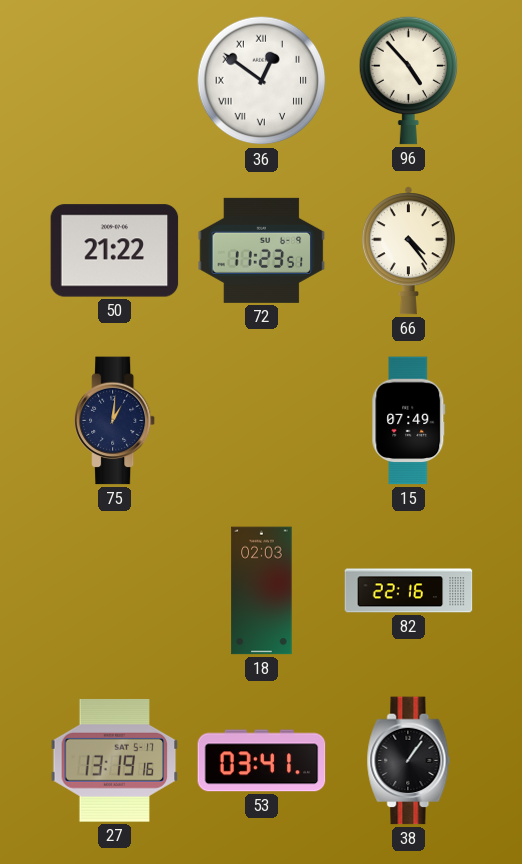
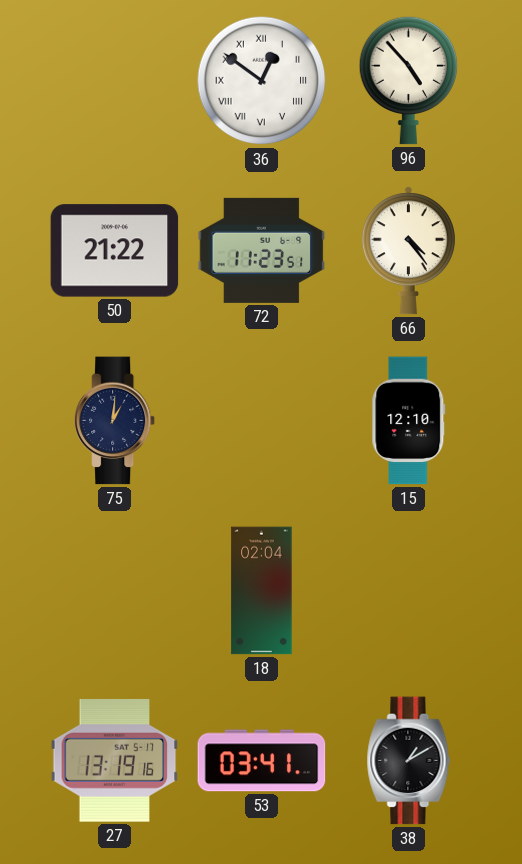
15: 07:49 -> 12:10
18: 02:03 -> 02:04
82: 22:16 -> none
38: 1:06 -> 1:10
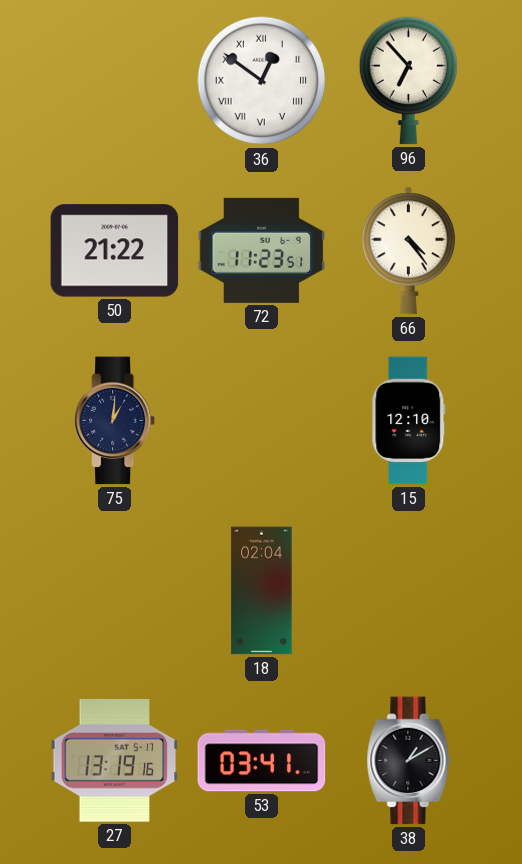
96: 4:53 -> 6:53
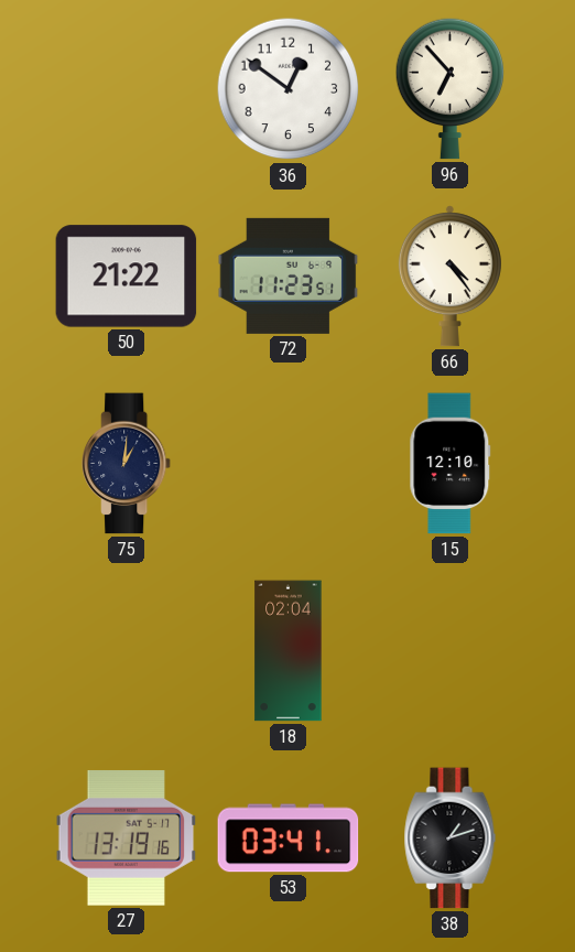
36 numerals: Roman -> Arabic
38: 1:10 -> 1:12
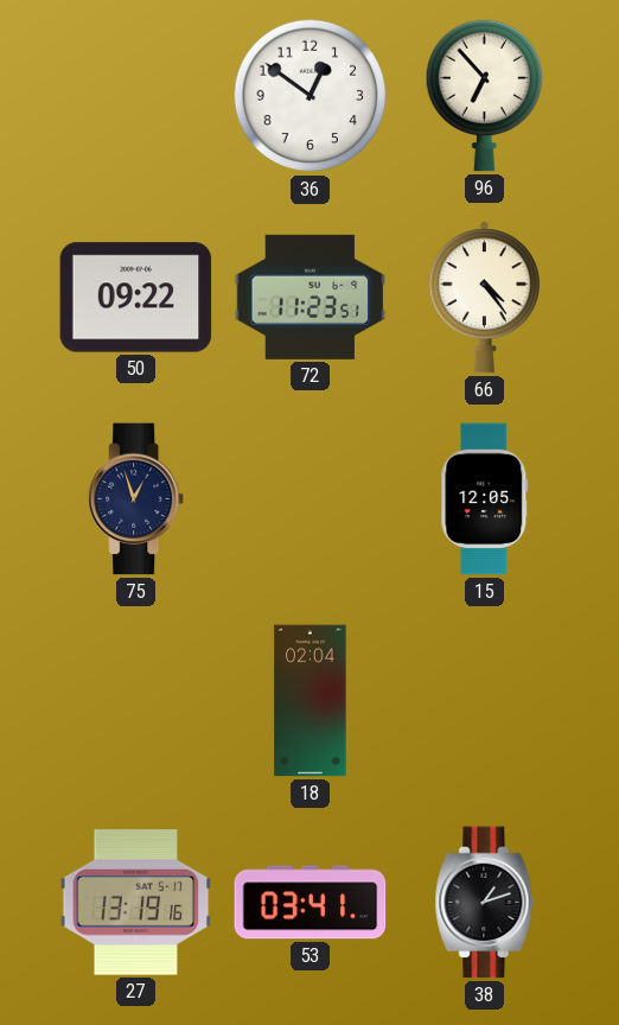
50: 21:22 -> 09:22
75: 1:01 -> 12:57
15: 12:10 -> 12:05
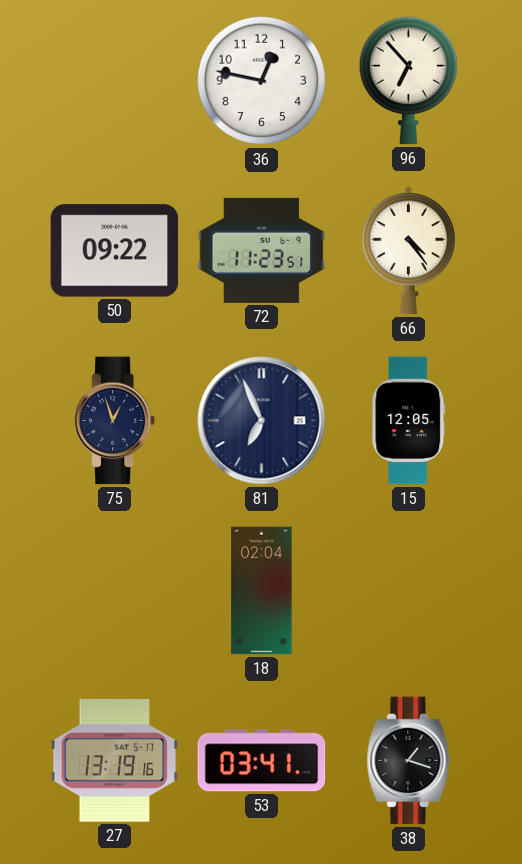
36: 12:51 -> 12:47
81: none -> 6:56
38: 1:12 -> 1:18
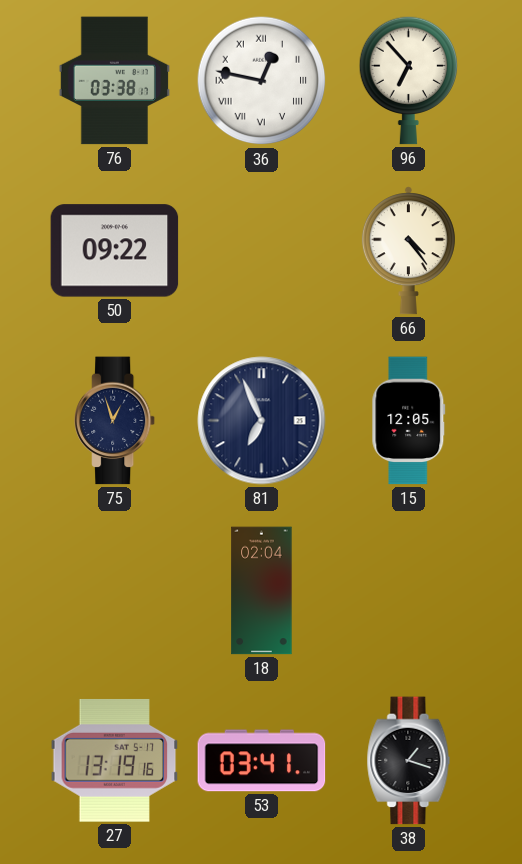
76: none -> 03:38
36 numerals: Arabic -> Roman
72: 11:23 -> none
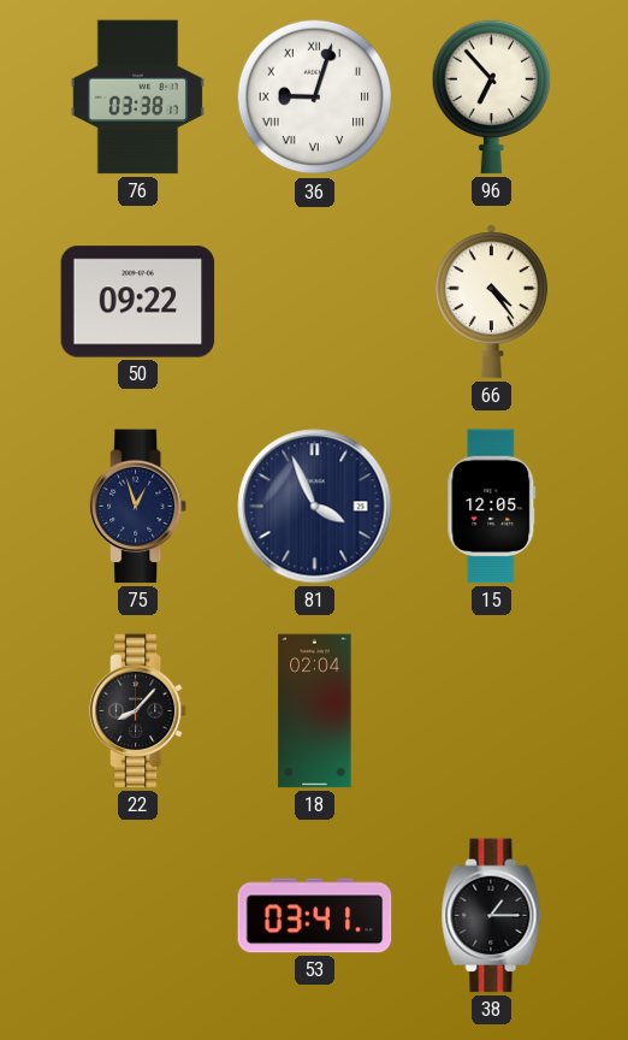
36: 12:47 -> 9:03
81: 6:56 -> 3:56
22: none -> 8:07
27: 13:19 -> none
38: 1:18 -> 1:15
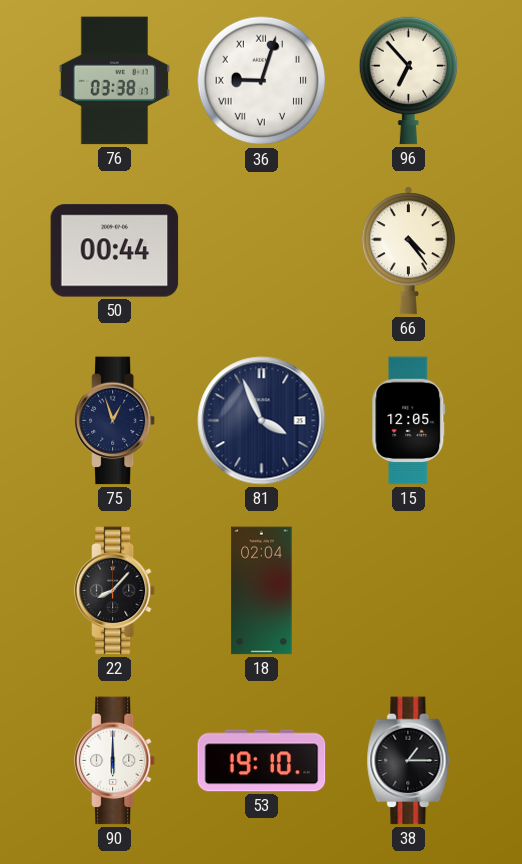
50: 09:22 -> 00:44
90: none -> 6:00
53: 03:41 -> 19:10
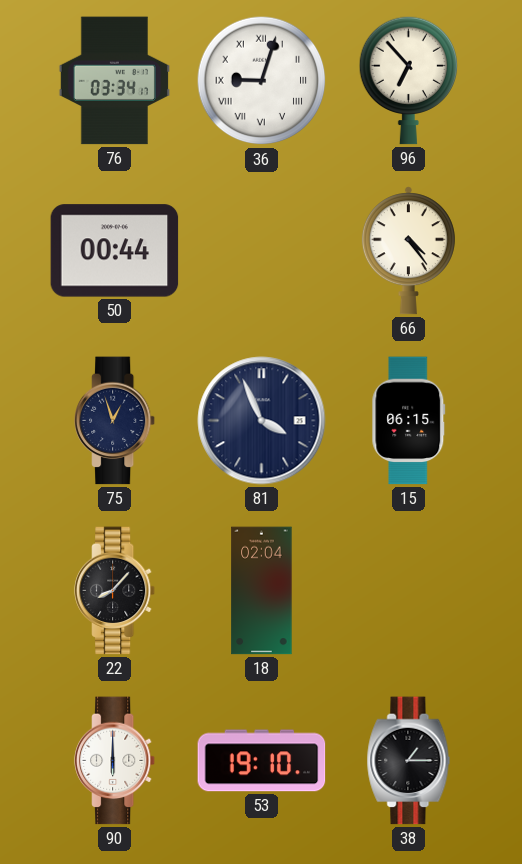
76: 03:38 -> 03:34
15: 12:05 -> 06:15
